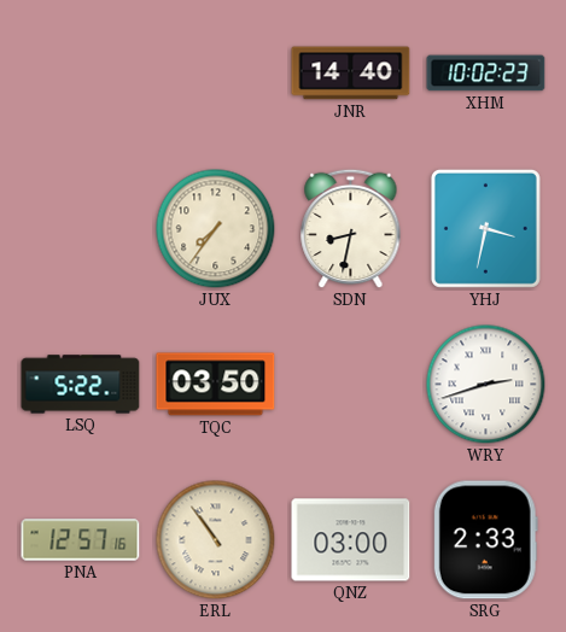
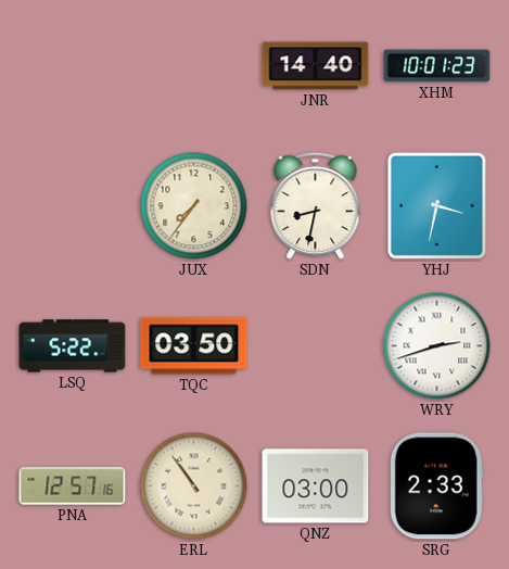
XHM: 10:02 -> 10:01
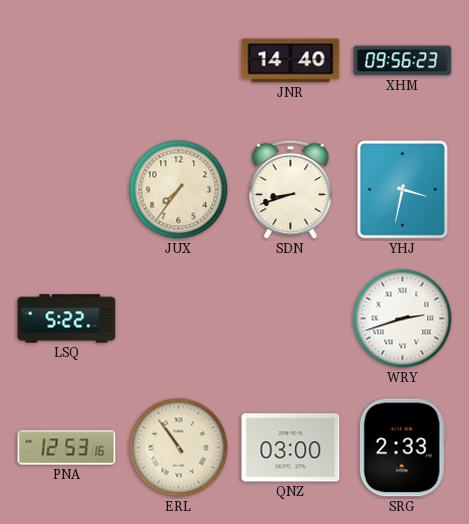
XHM: 10:01 -> 09:56
SDN: 8:32 -> 8:42
TQC: 03:50 -> none
PNA: 12:57 -> 12:53
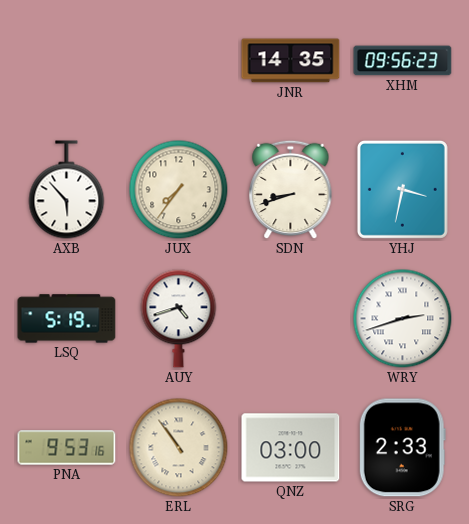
JNR: 14:40 -> 14:35
AXB: none -> 5:53
LSQ: 5:22 -> 5:19
AUY: none -> 4:42
PNA: 12:53 -> 9:53
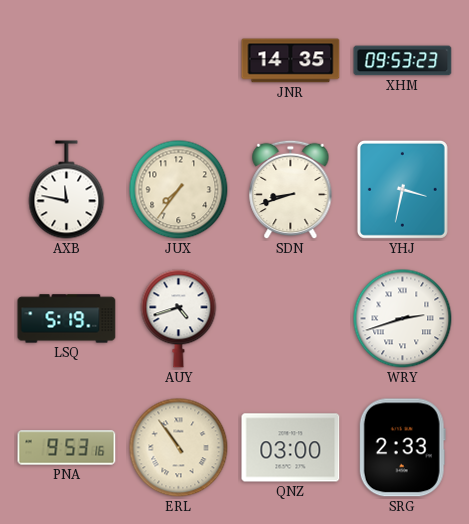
XHM: 09:56 -> 09:53
AXB: 5:53 -> 11:47
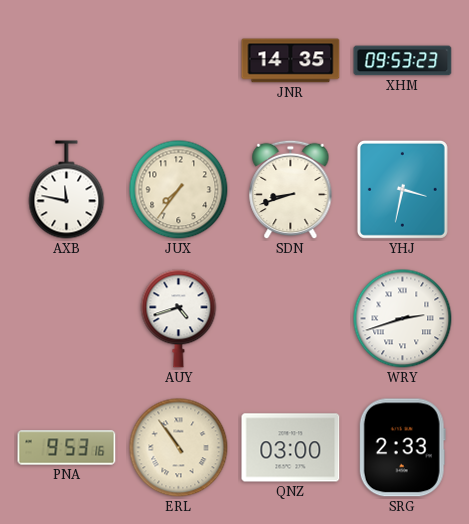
LSQ: 5:19 -> none
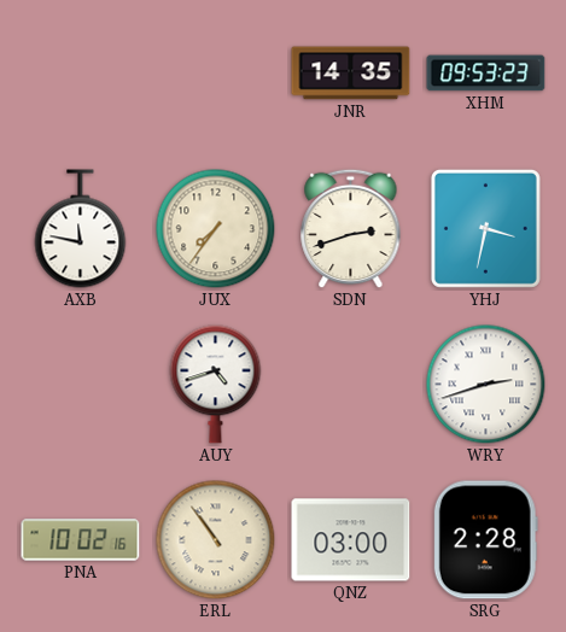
SDN: 8:42 -> 2:42
PNA: 9:53 -> 10:02
SRG: 2:33 -> 2:28
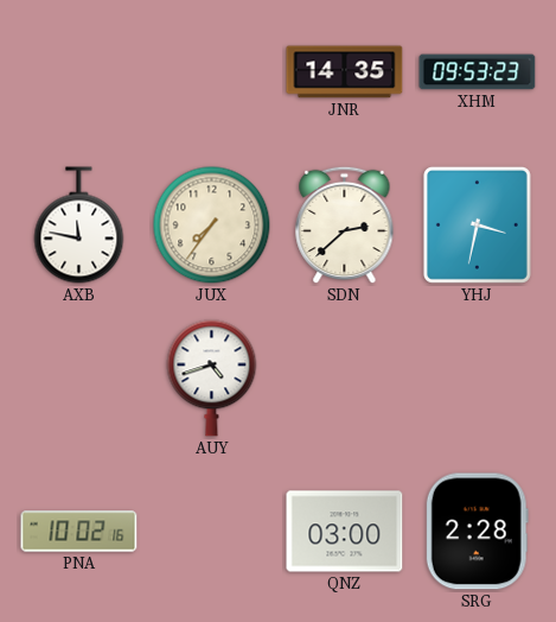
SDN: 2:42 -> 2:38
WRY: 2:42 -> none
ERL: 10:54 -> none
